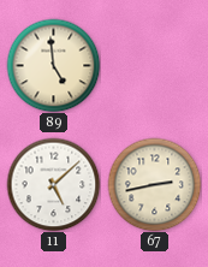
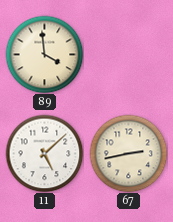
89: 4:59 -> 3:59
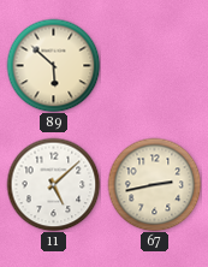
89: 3:59 -> 5:52
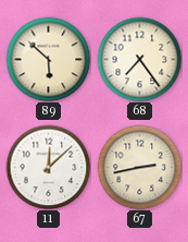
68: none -> 7:24
11: 5:08 -> 12:08
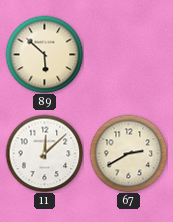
68: 7:24 -> none
67: 2:43 -> 2:40
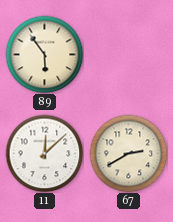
89: 5:52 -> 5:54
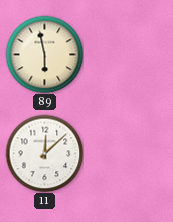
89: 5:54 -> 5:58
67: 2:40 -> none
